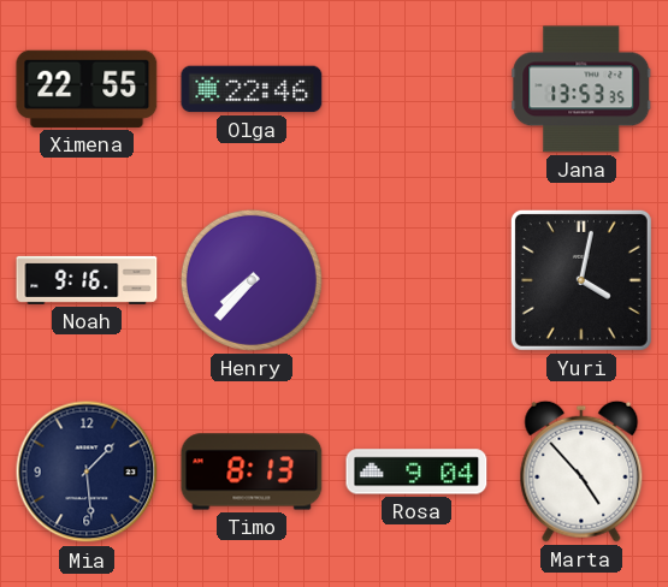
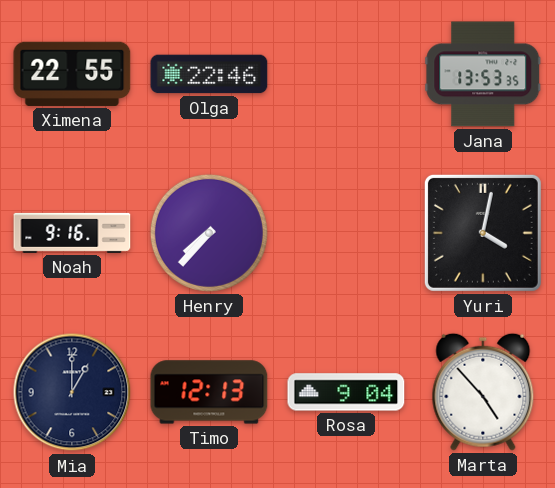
Mia: 1:29 -> 1:00
Timo: 8:13 -> 12:13
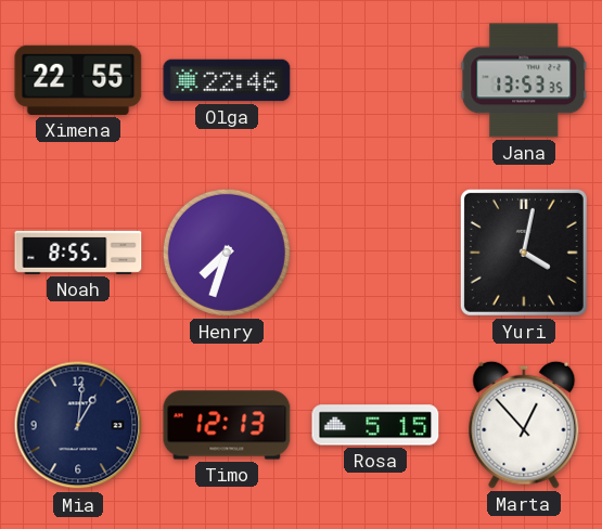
Noah: 9:16 -> 8:55
Henry: 7:37 -> 7:33
Mia: 1:00 -> 1:01
Rosa: 9:04 -> 5:15
Marta: 4:53 -> 12:53
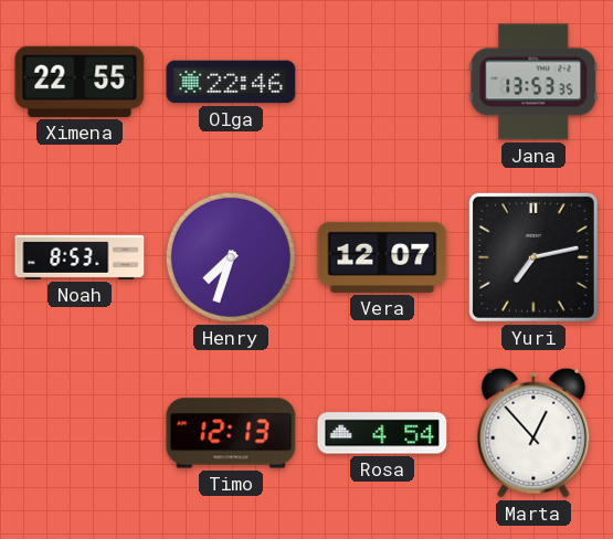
Noah: 8:55 -> 8:53
Vera: none -> 12:07
Yuri: 4:02 -> 7:13
Mia: 1:01 -> none
Rosa: 5:15 -> 4:54
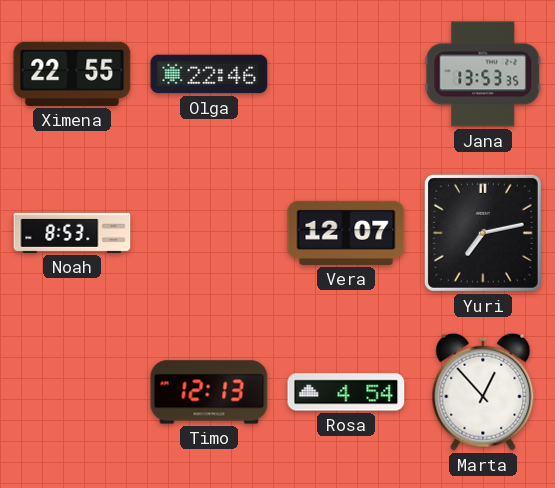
Henry: 7:33 -> none
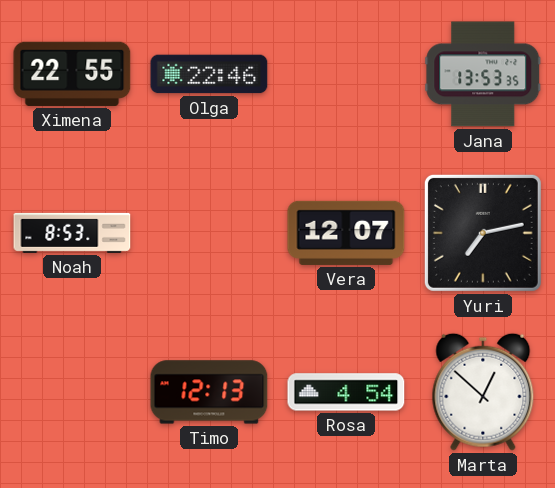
Marta: 12:53 -> 12:52
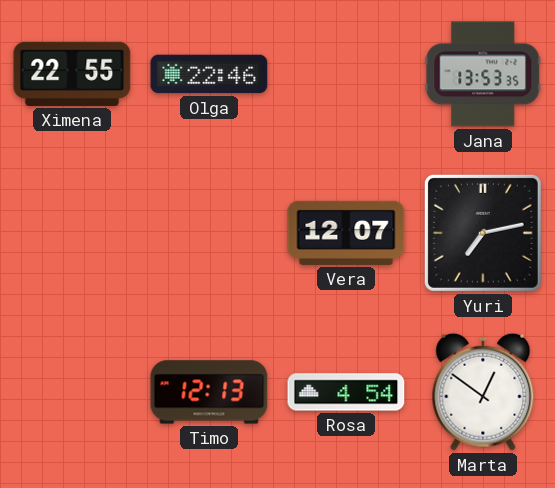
Noah: 8:53 -> none
Marta: 12:52 -> 12:51
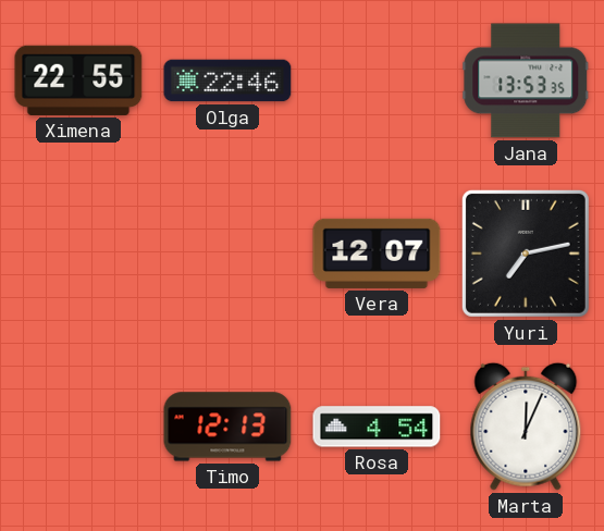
Marta: 12:51 -> 12:04
